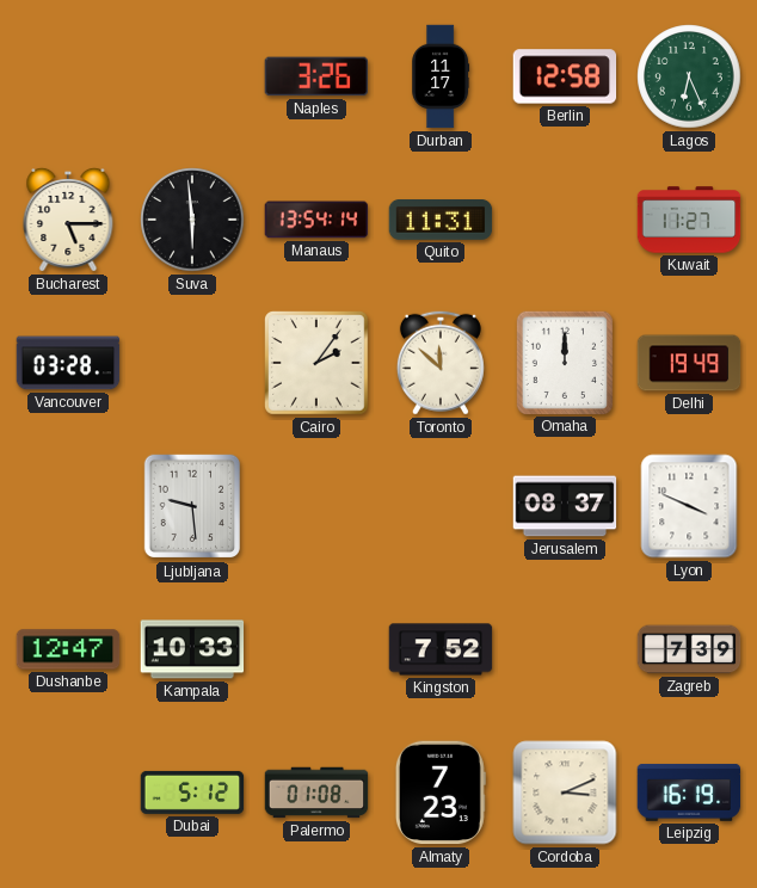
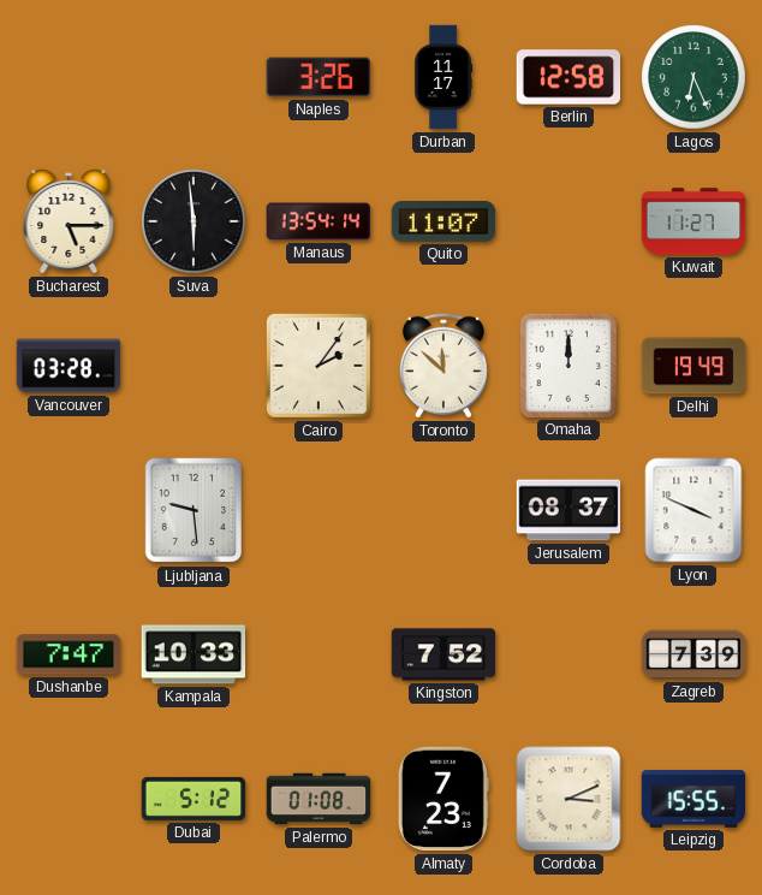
Quito: 11:31 -> 11:07
Dushanbe: 12:47 -> 7:47
Leipzig: 16:19 -> 15:55
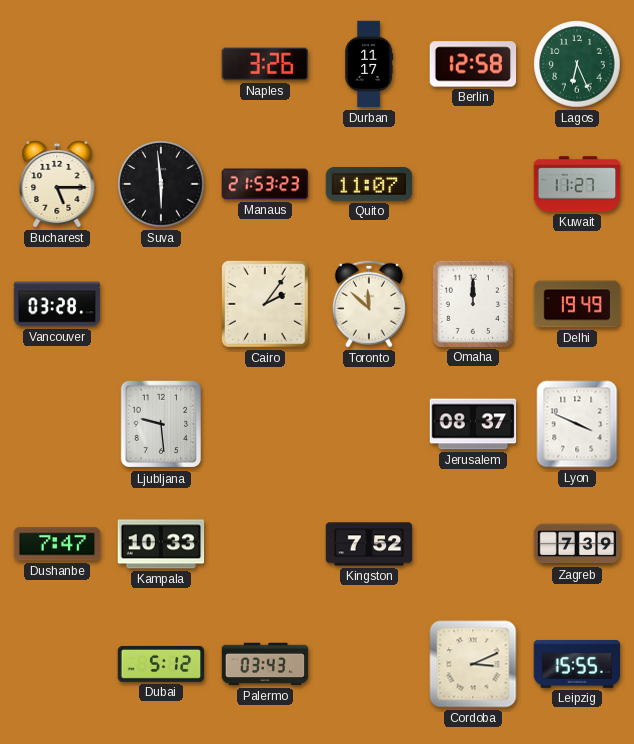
Manaus: 13:54 -> 21:53
Palermo: 01:08 -> 03:43
Almaty: 7:23 -> none
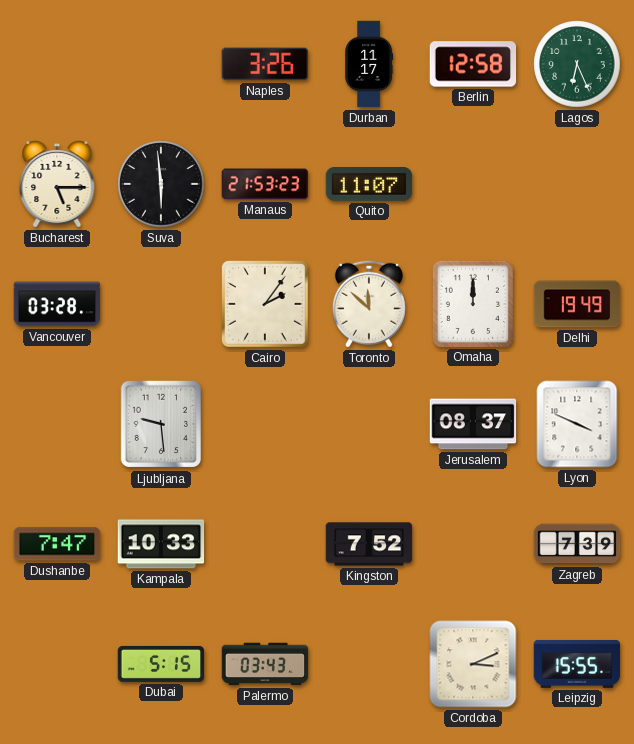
Kuwait: 11:27 -> none
Dubai: 5:12 -> 5:15
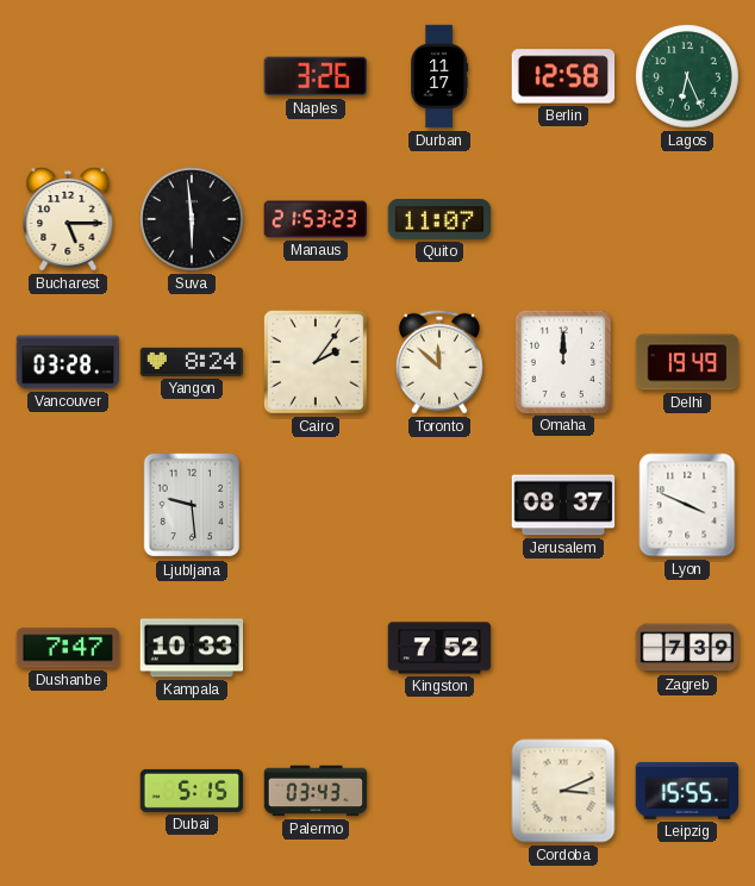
Yangon: none -> 8:24
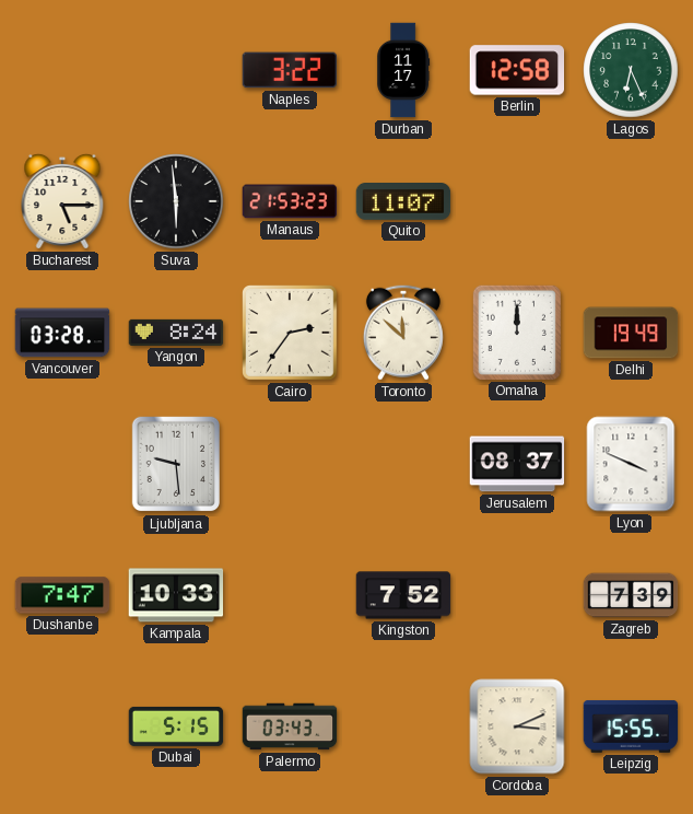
Naples: 3:26 -> 3:22
Cairo: 2:06 -> 2:36
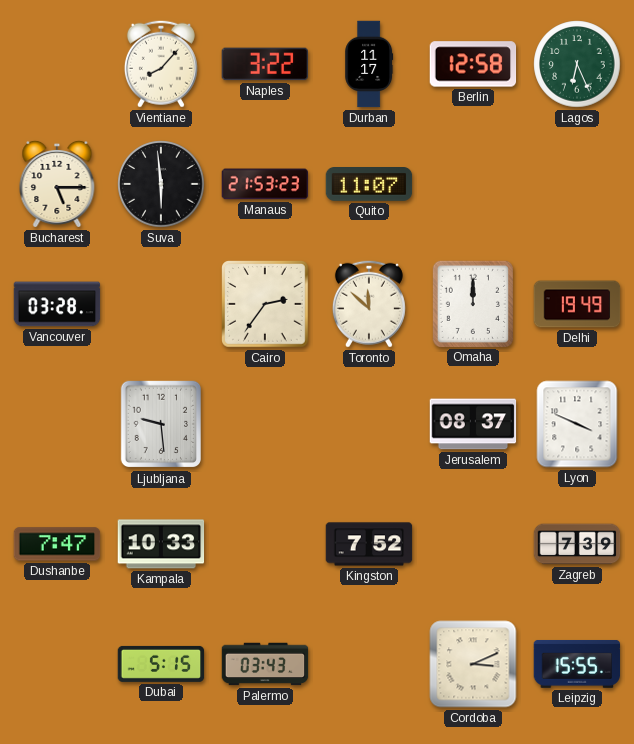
Vientiane: none -> 8:07
Yangon: 8:24 -> none
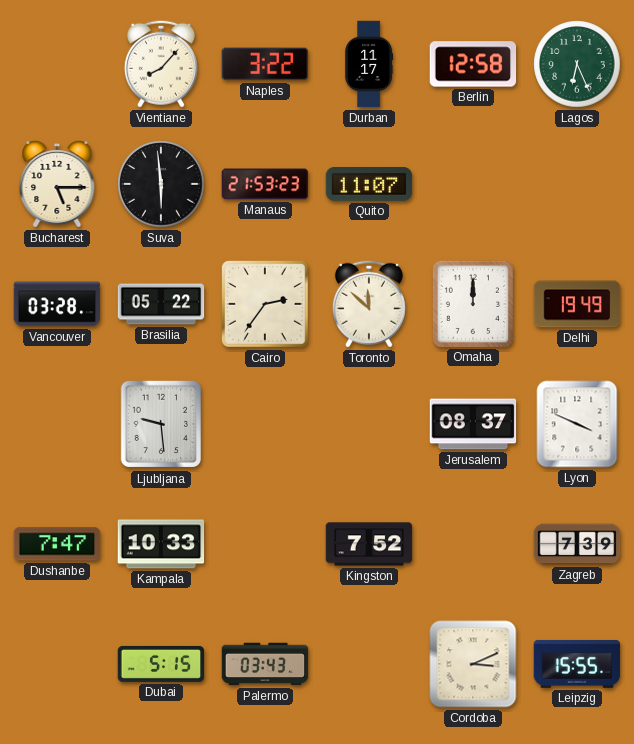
Brasilia: none -> 05:22
